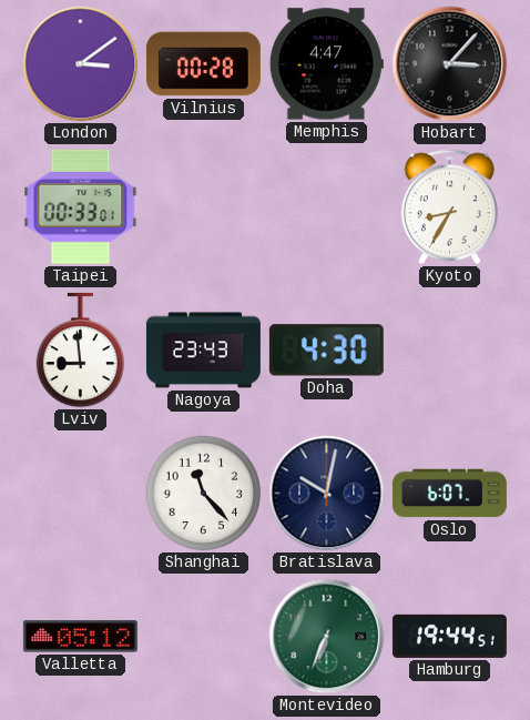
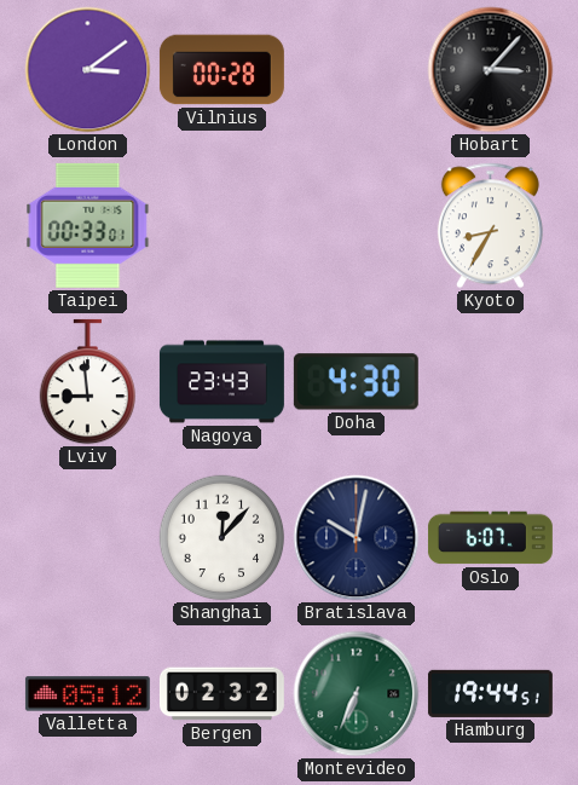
Memphis: 4:47 -> none
Shanghai: 11:23 -> 12:07
Bergen: none -> 02:32
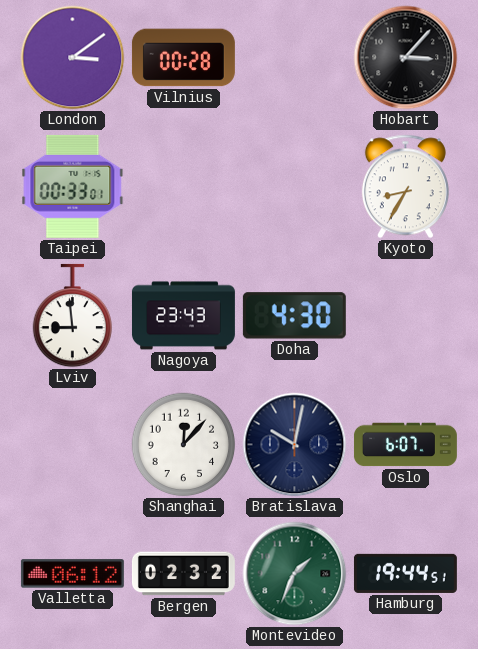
Valletta: 05:12 -> 06:12
Montevideo: 6:34 -> 1:34
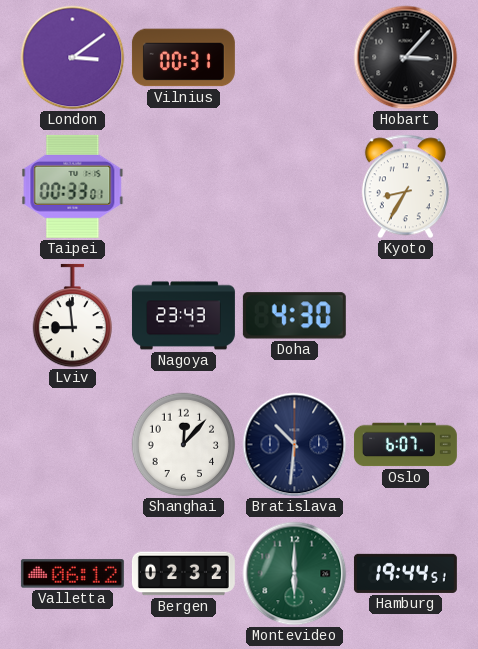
Vilnius: 00:28 -> 00:31
Bratislava: 10:02 -> 10:31
Montevideo: 1:34 -> 6:00
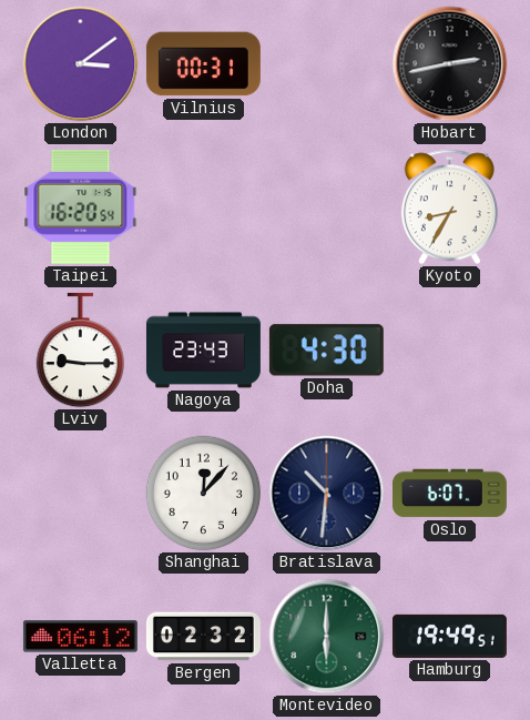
Hobart: 3:07 -> 2:43
Taipei: 00:33 -> 16:20
Lviv: 8:59 -> 9:15
Hamburg: 19:44 -> 19:49
